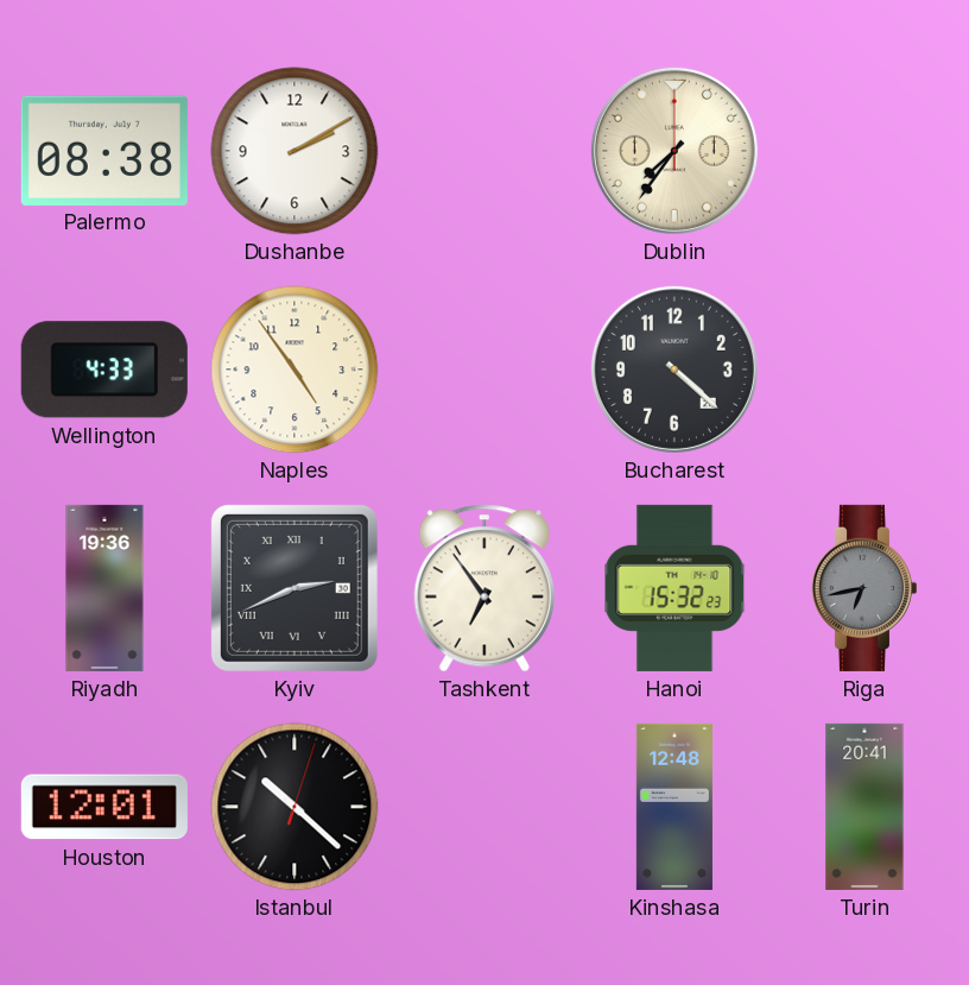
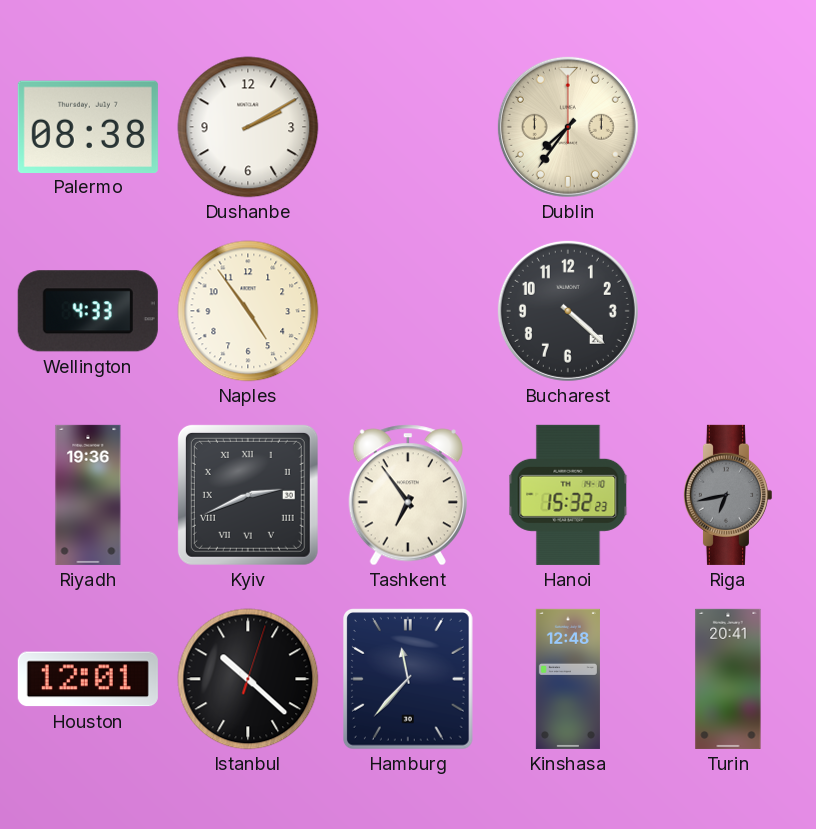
Hamburg: none -> 11:37
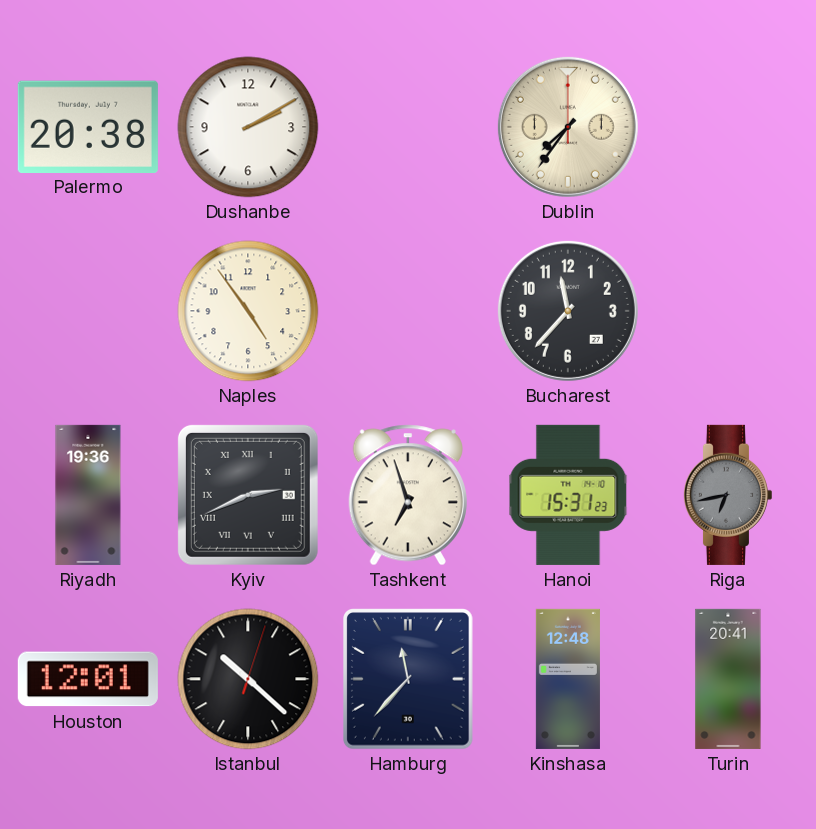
Palermo: 08:38 -> 20:38
Wellington: 4:33 -> none
Bucharest: 4:22 -> 11:37
Tashkent: 6:54 -> 6:57
Hanoi: 15:32 -> 15:31
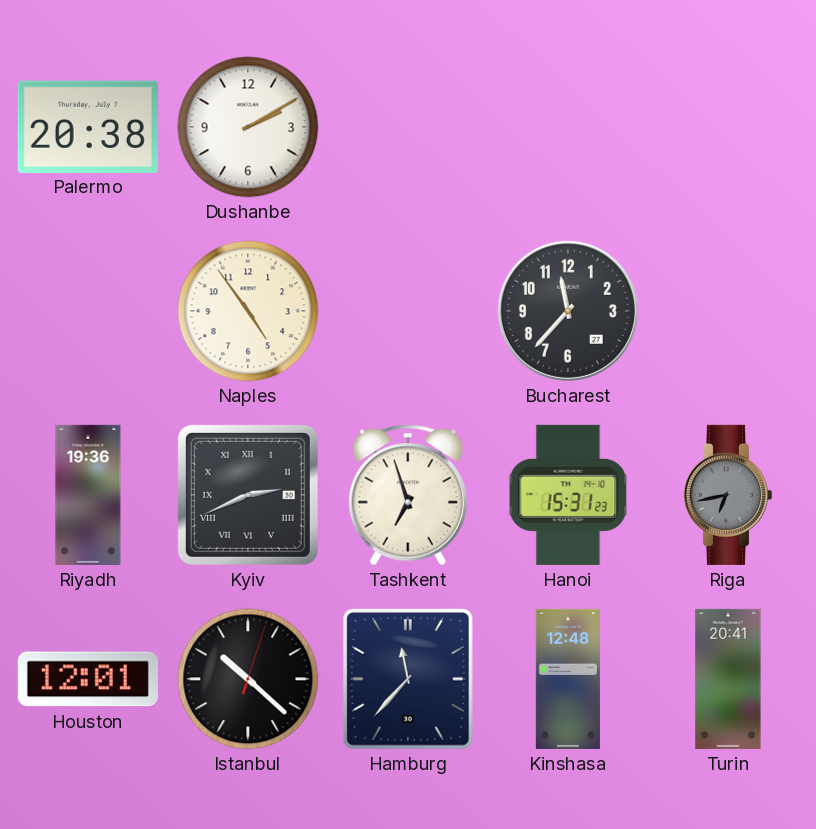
Dublin: 7:36 -> none
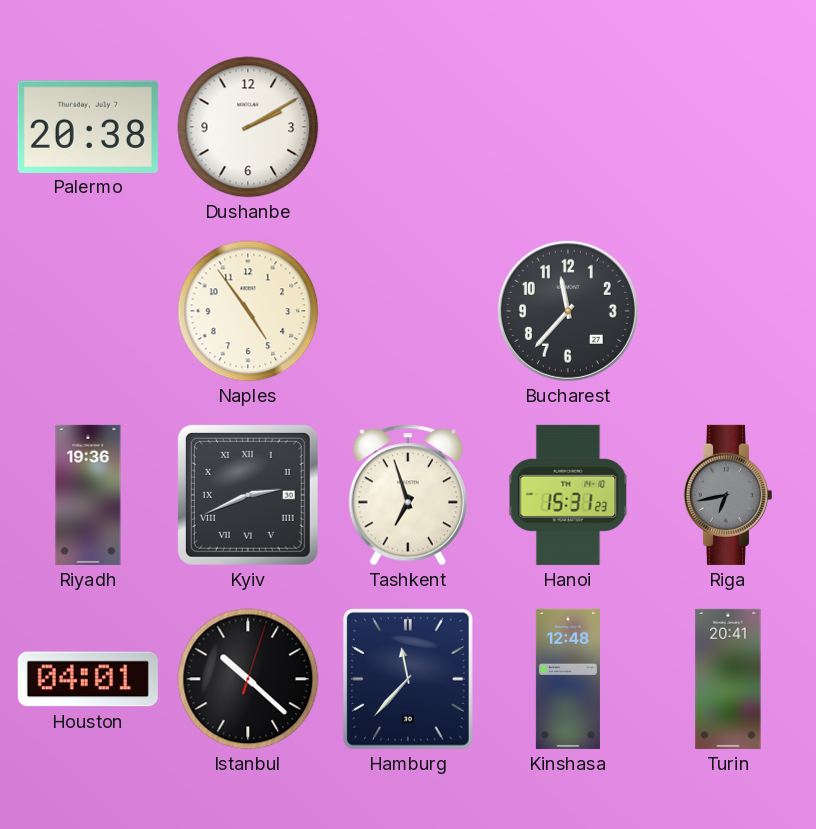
Houston: 12:01 -> 04:01
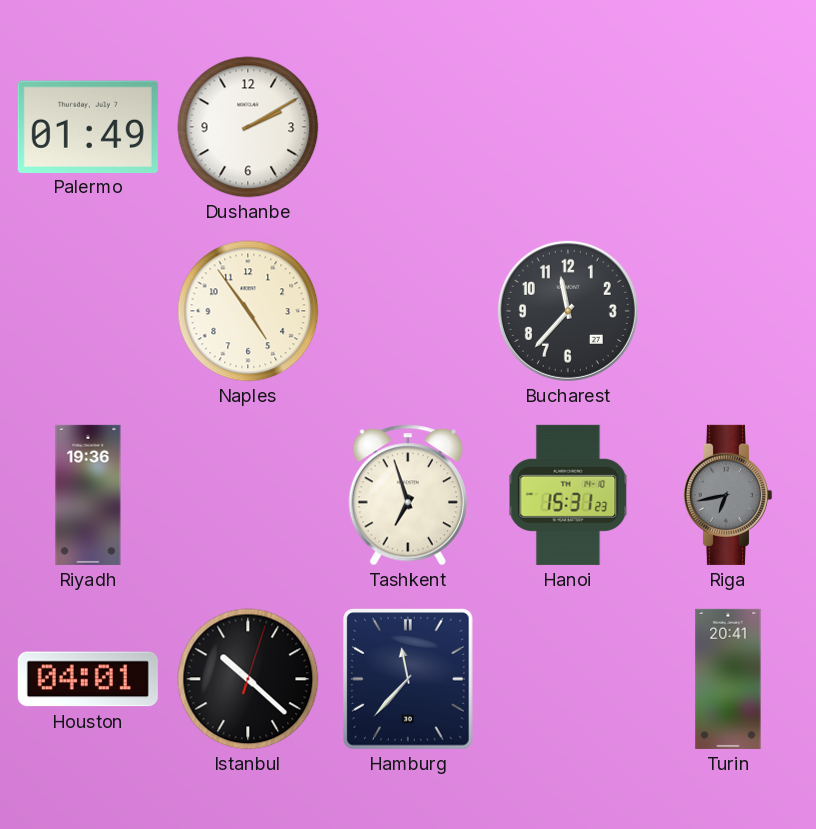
Palermo: 20:38 -> 01:49
Kyiv: 2:41 -> none
Kinshasa: 12:48 -> none
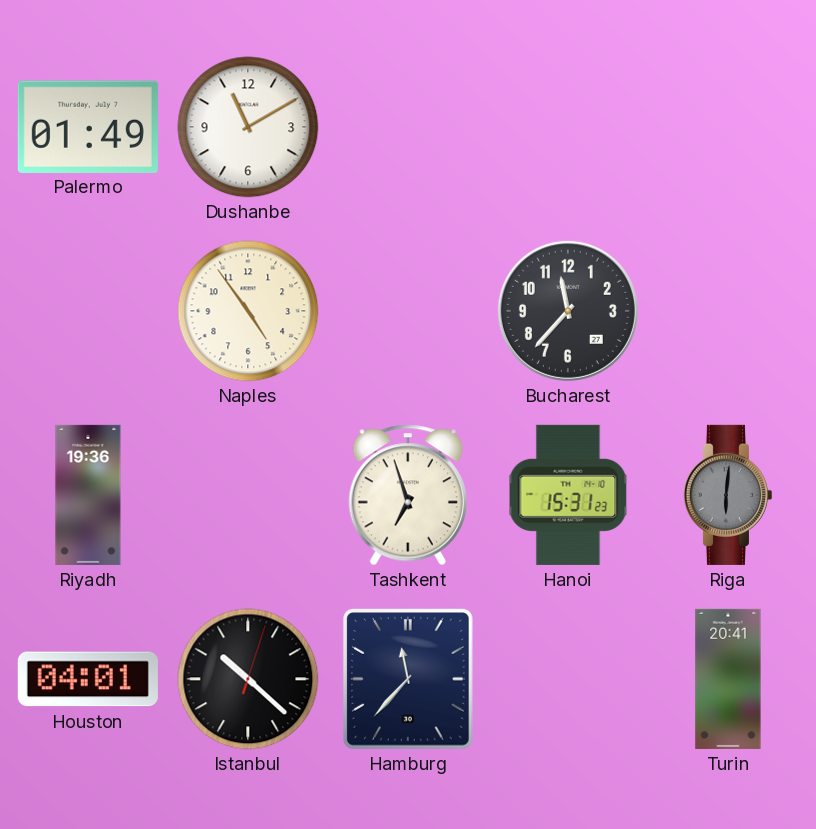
Dushanbe: 2:10 -> 11:10
Riga: 6:43 -> 6:01
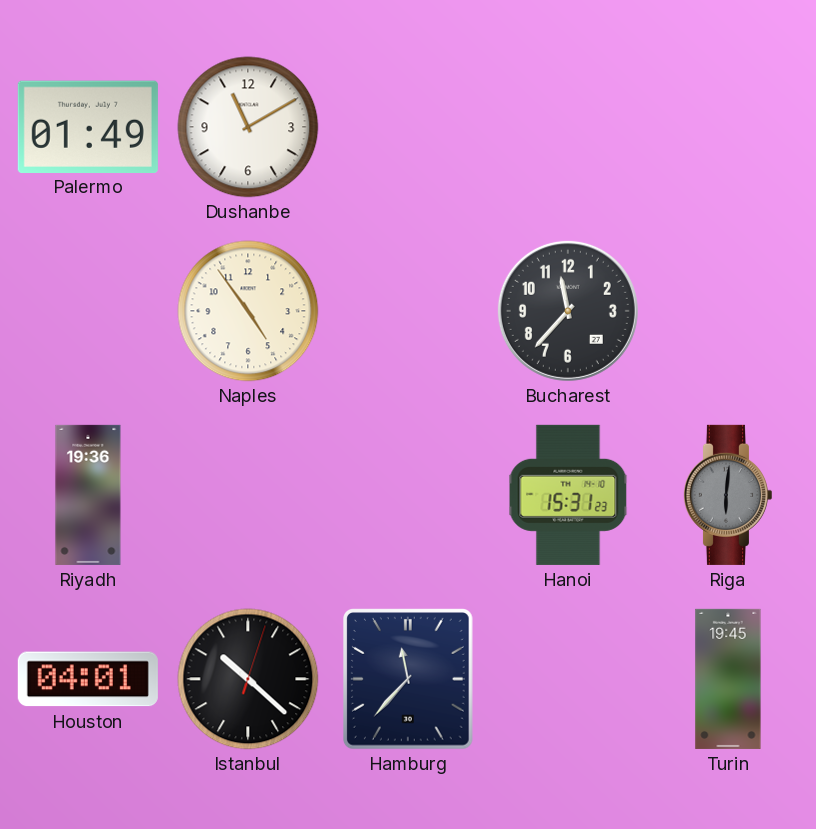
Tashkent: 6:57 -> none
Turin: 20:41 -> 19:45
